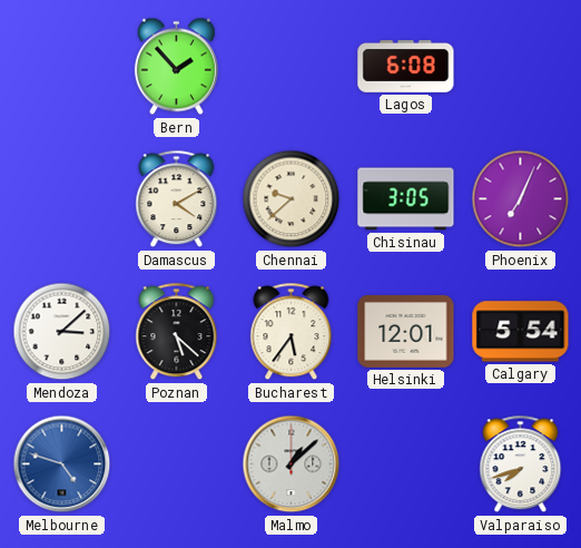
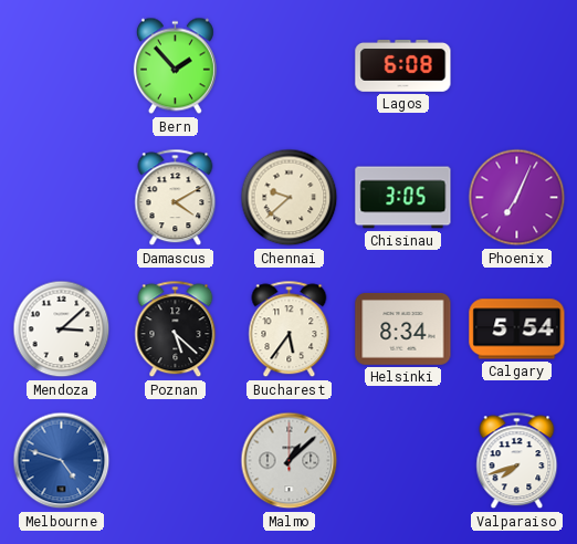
Helsinki: 12:01 -> 8:34
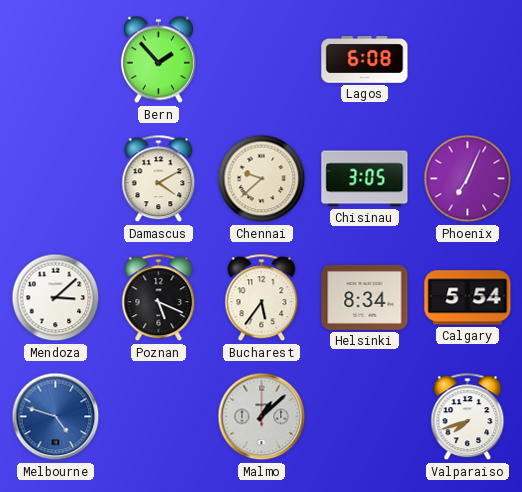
Poznan: 5:22 -> 5:19
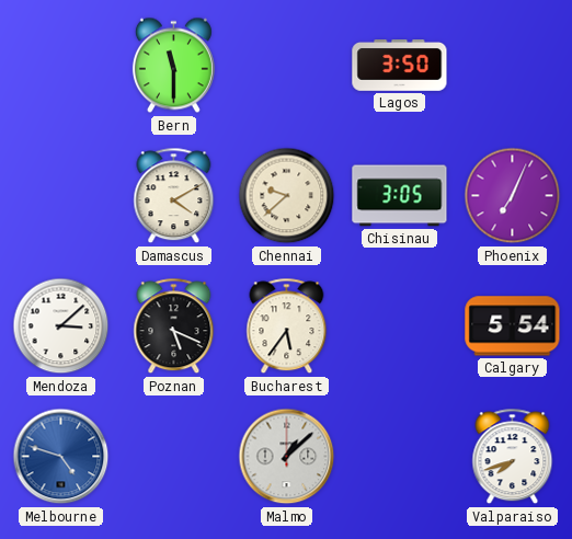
Bern: 1:53 -> 11:30
Lagos: 6:08 -> 3:50
Helsinki: 8:34 -> none
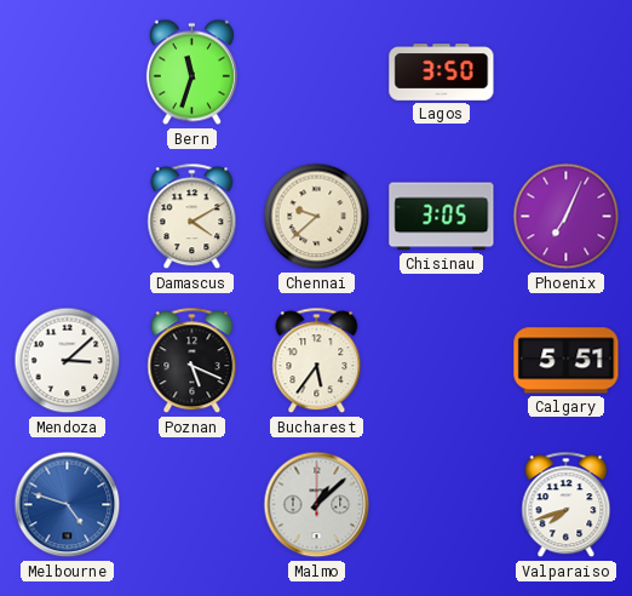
Bern: 11:30 -> 11:33
Calgary: 5:54 -> 5:51
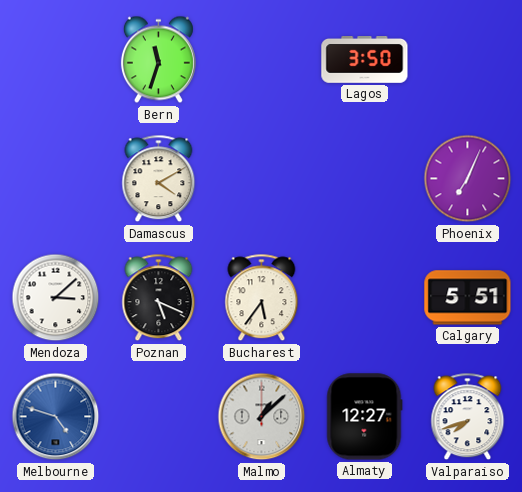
Chennai: 9:38 -> none
Chisinau: 3:05 -> none
Almaty: none -> 12:27
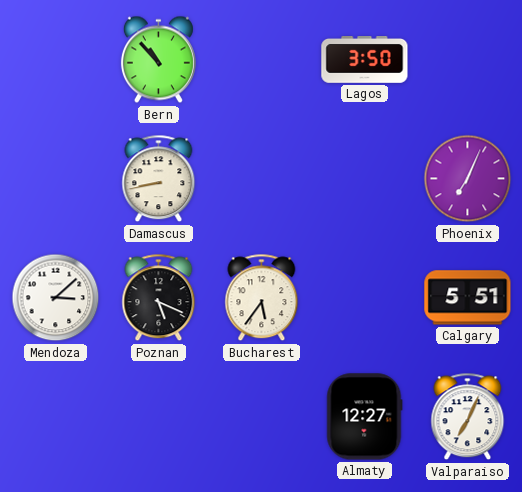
Bern: 11:33 -> 10:53
Damascus: 4:10 -> 8:43
Melbourne: 4:48 -> none
Malmo: 1:08 -> none
Valparaiso: 7:42 -> 7:04
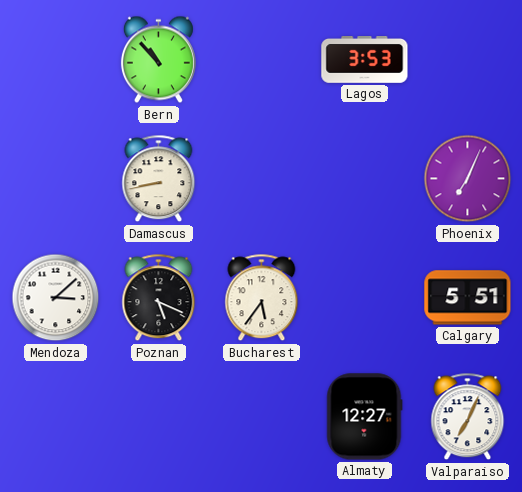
Lagos: 3:50 -> 3:53
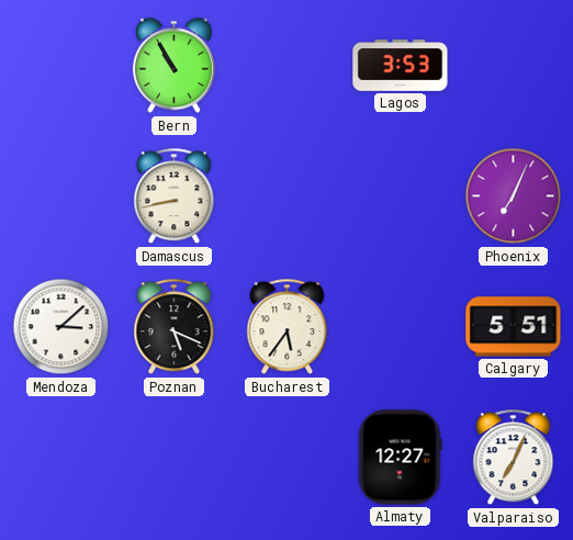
Bern: 10:53 -> 10:55
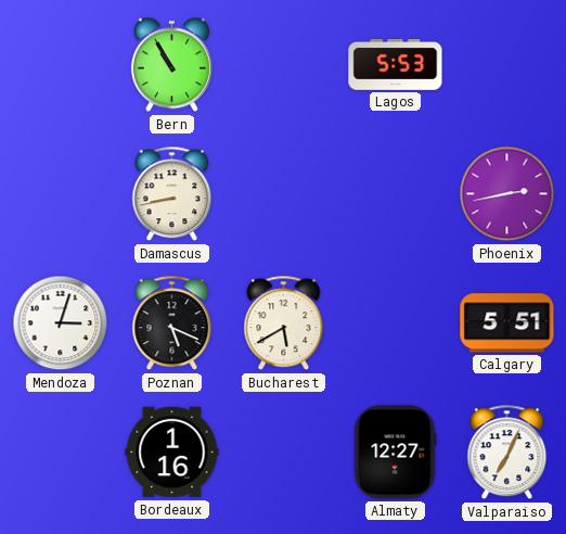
Lagos: 3:53 -> 5:53
Phoenix: 7:04 -> 2:43
Mendoza: 3:08 -> 3:03
Bucharest: 5:36 -> 5:40
Bordeaux: none -> 1:16
